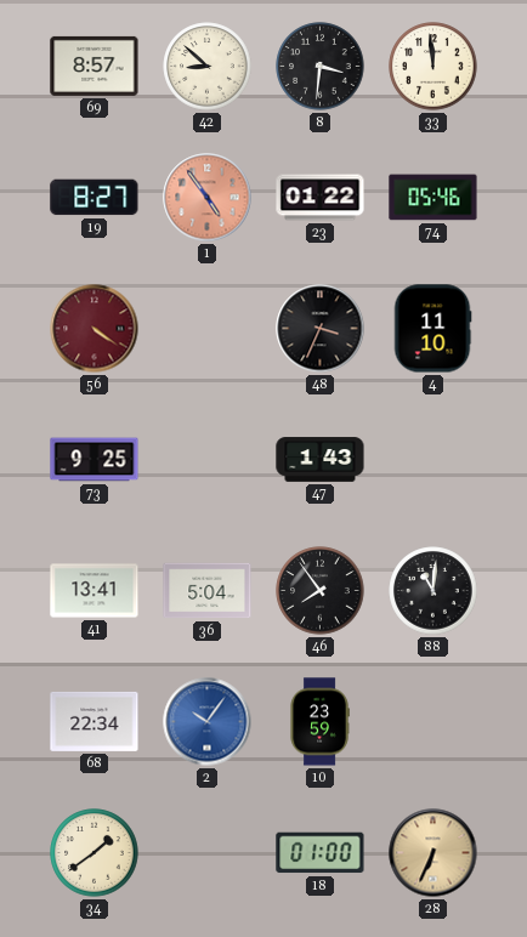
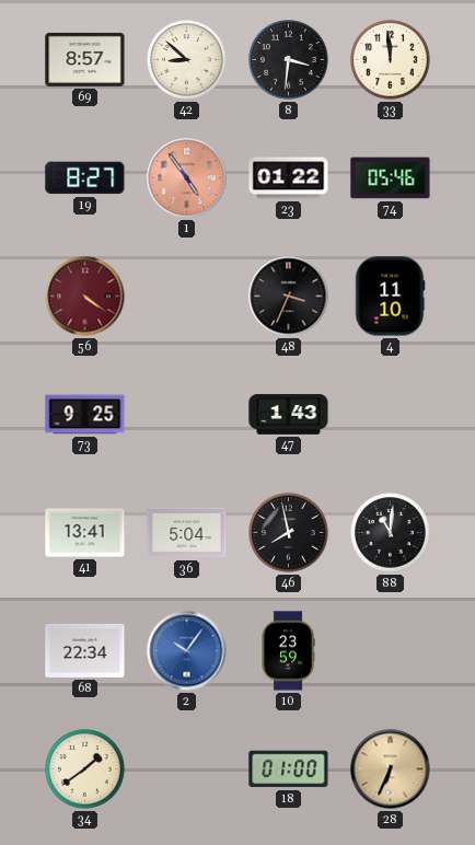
46: 7:54 -> 7:58
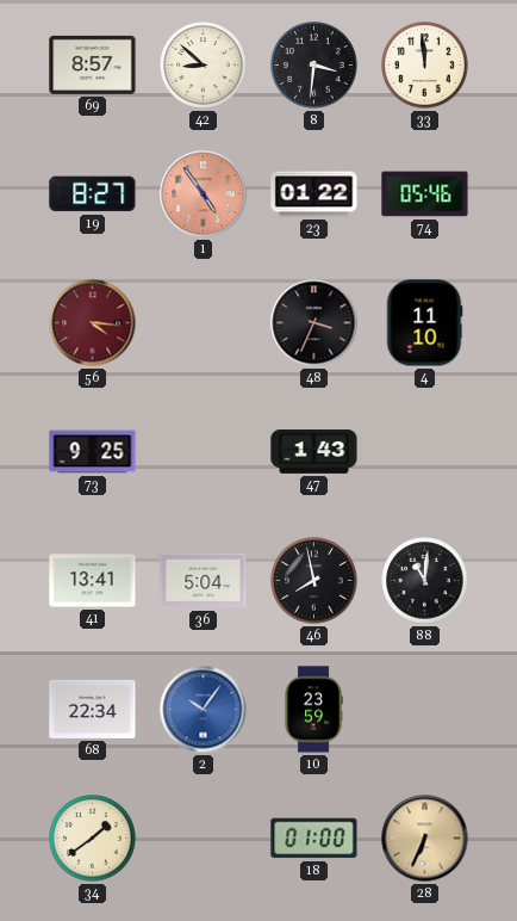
56: 4:21 -> 4:16
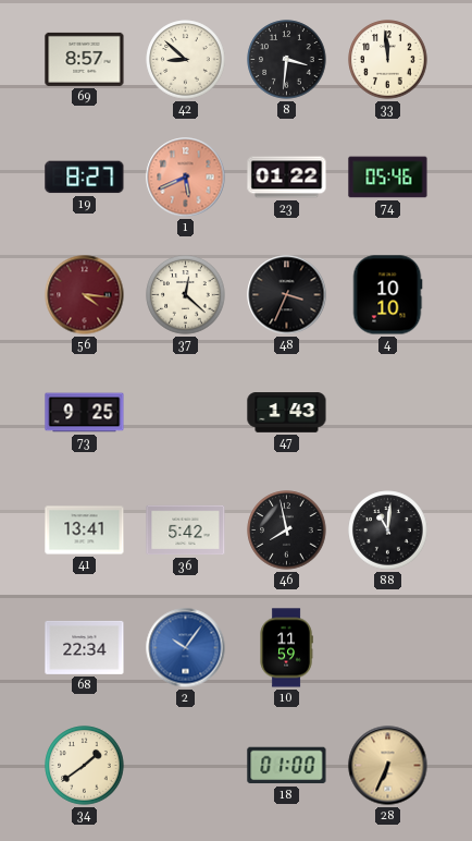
1: 4:54 -> 5:41
37: none -> 12:22
4: 11:10 -> 10:10
36: 5:04 -> 5:42
10: 23:59 -> 11:59
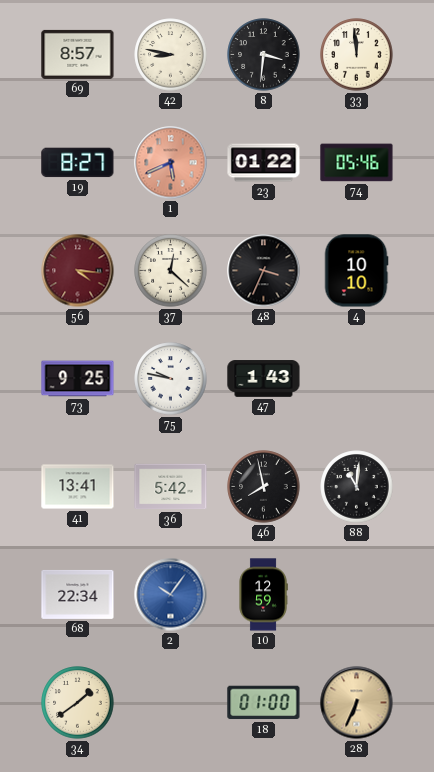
42: 8:52 -> 8:47
75: none -> 9:47
10: 11:59 -> 12:59
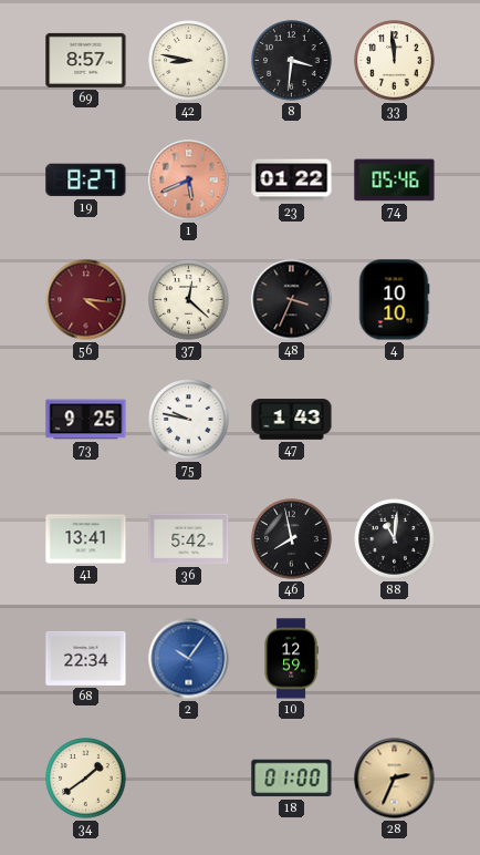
28: 6:34 -> 2:34
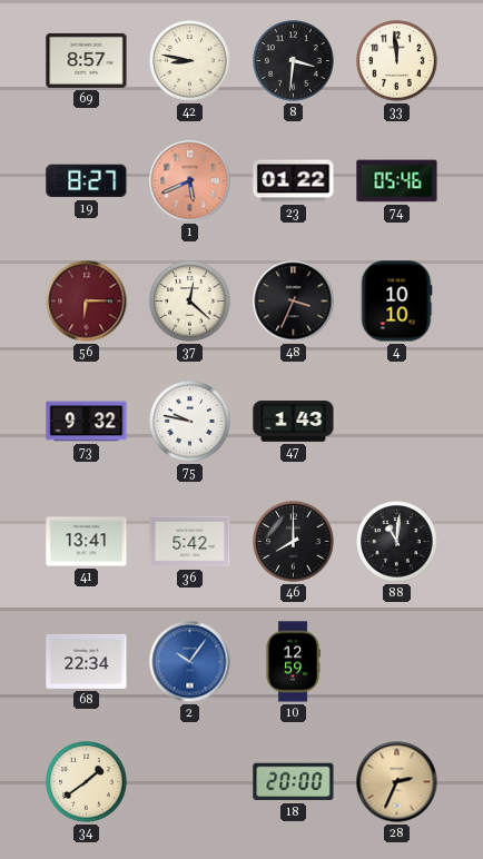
56: 4:16 -> 6:15
73: 9:25 -> 9:32
46: 7:58 -> 8:00
18: 01:00 -> 20:00
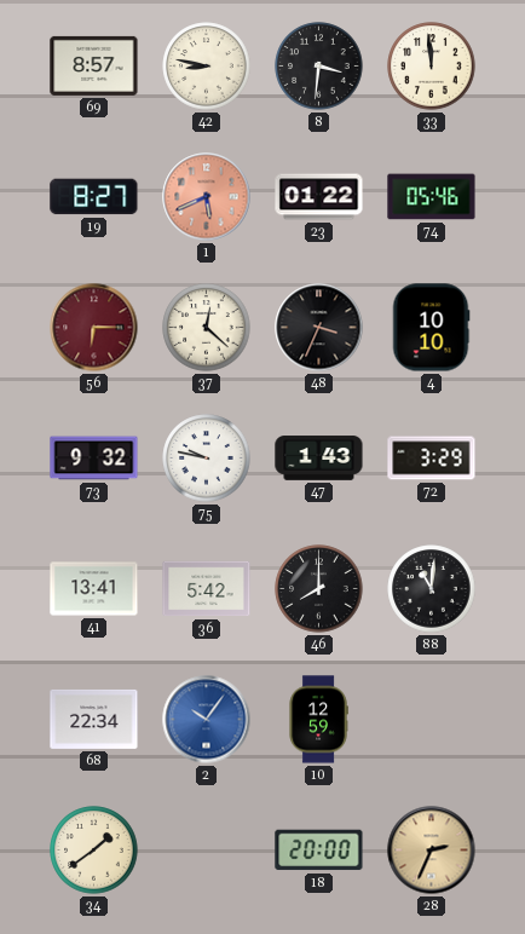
72: none -> 3:29
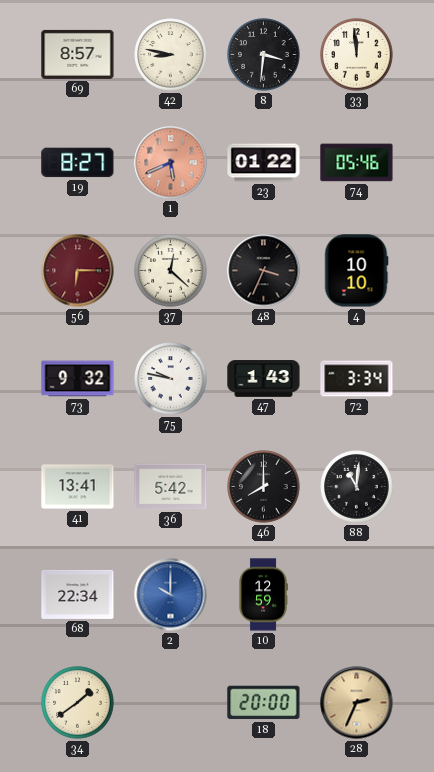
72: 3:29 -> 3:34
2: 10:06 -> 10:00
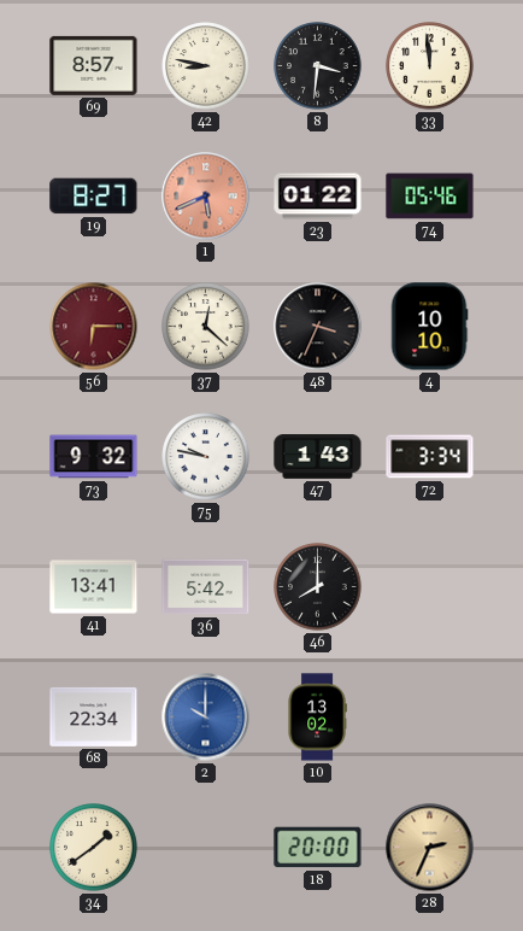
88: 11:01 -> none
10: 12:59 -> 13:02
